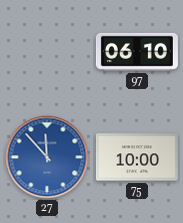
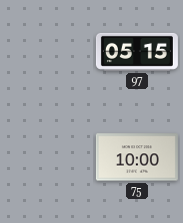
97: 06:10 -> 05:15
27: 11:53 -> none
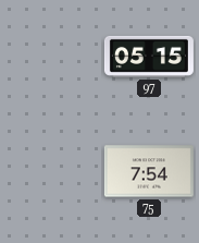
75: 10:00 -> 7:54
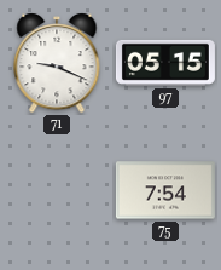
71: none -> 9:19
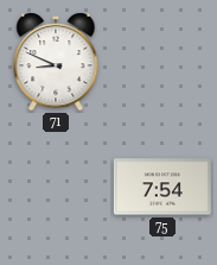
71: 9:19 -> 8:49
97: 05:15 -> none
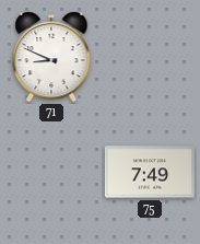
75: 7:54 -> 7:49
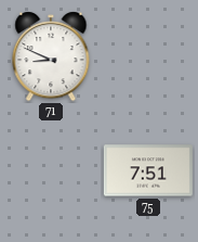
75: 7:49 -> 7:51
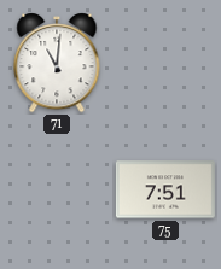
71: 8:49 -> 11:01
